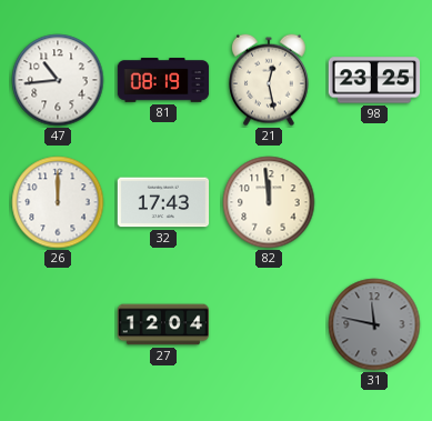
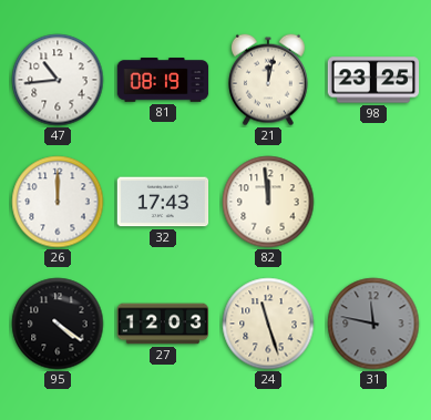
21: 12:28 -> 12:02
95: none -> 4:21
27: 12:04 -> 12:03
24: none -> 11:27
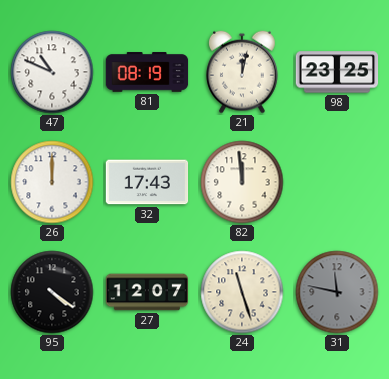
47: 10:44 -> 10:49
27: 12:03 -> 12:07
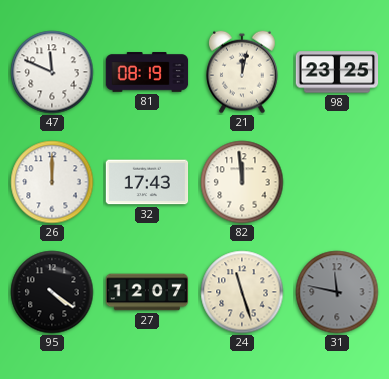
47: 10:49 -> 11:49
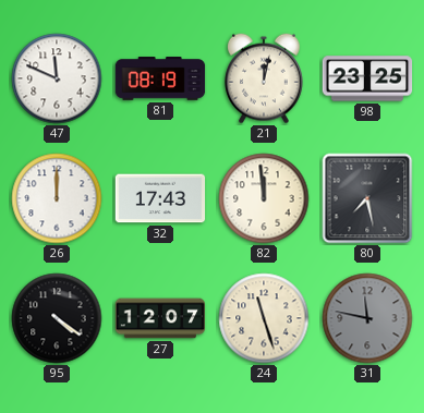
80: none -> 7:28
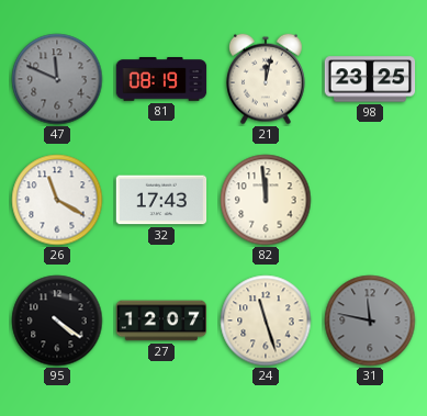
47 dial: white -> grey
26: 12:00 -> 11:20
80: 7:28 -> none
